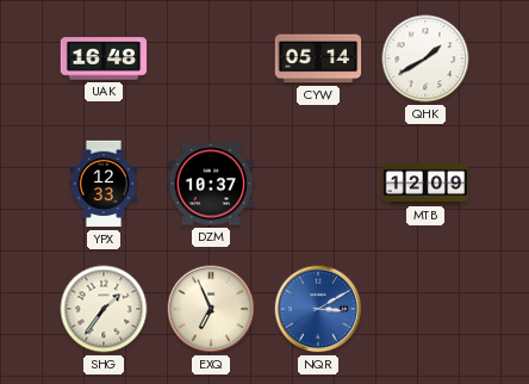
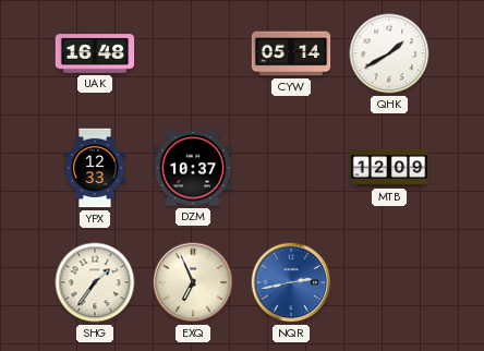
NQR: 3:10 -> 2:43
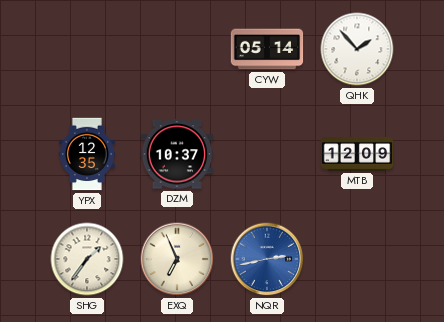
UAK: 16:48 -> none
QHK: 1:40 -> 1:53
YPX: 12:33 -> 12:35
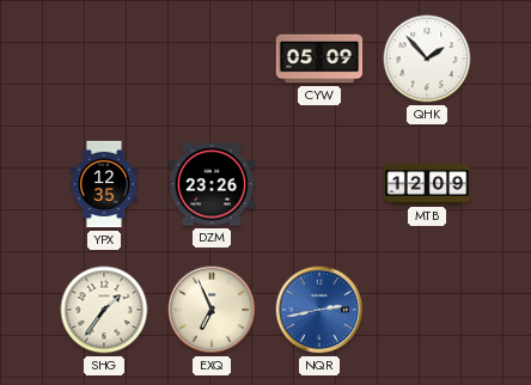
CYW: 05:14 -> 05:09
DZM: 10:37 -> 23:26
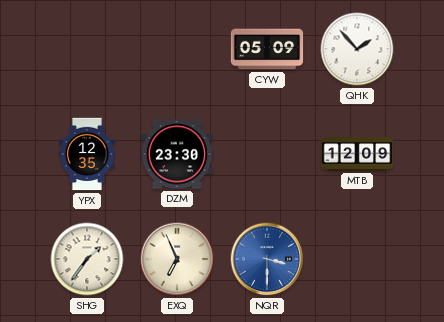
DZM: 23:26 -> 23:30
NQR: 2:43 -> 3:30
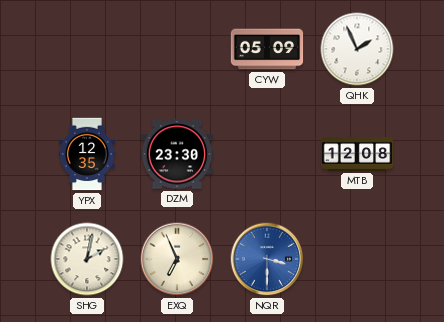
QHK: 1:53 -> 1:56
MTB: 12:09 -> 12:08
SHG: 1:36 -> 2:02
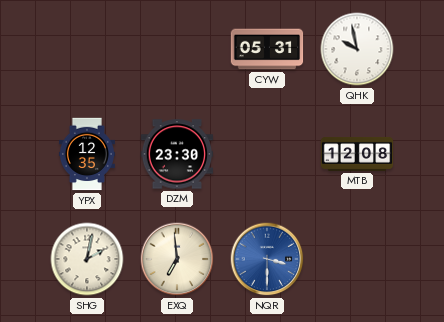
CYW: 05:09 -> 05:31
QHK: 1:56 -> 9:58
EXQ: 6:56 -> 6:59
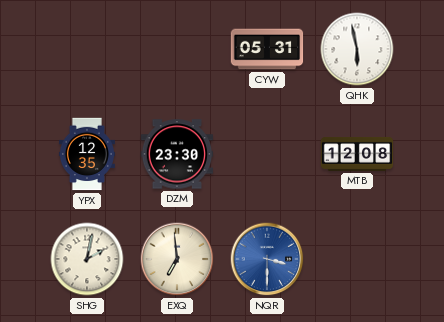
QHK: 9:58 -> 5:58
